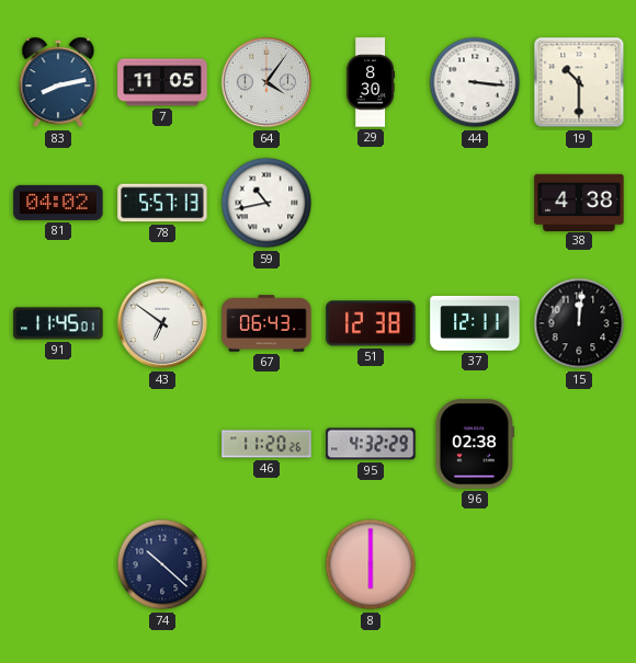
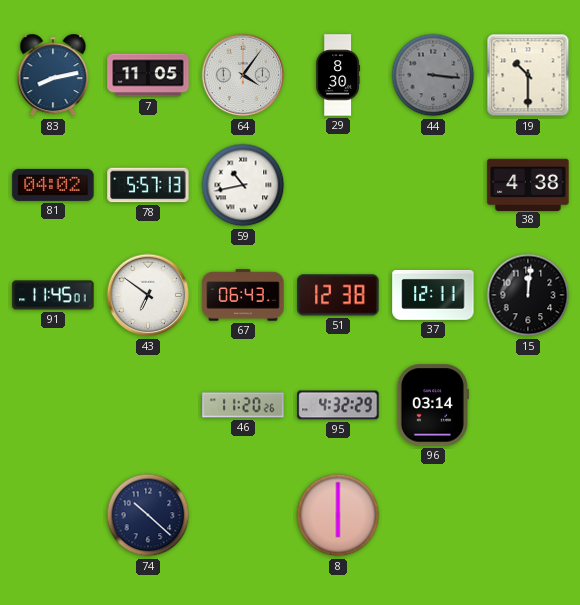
44 dial: white -> grey
96: 02:38 -> 03:14
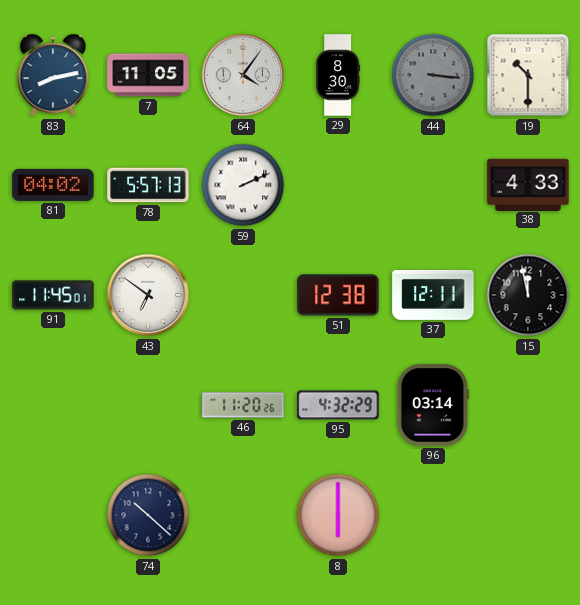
59: 10:43 -> 2:11
38: 4:38 -> 4:33
67: 06:43 -> none
15: 12:01 -> 11:58
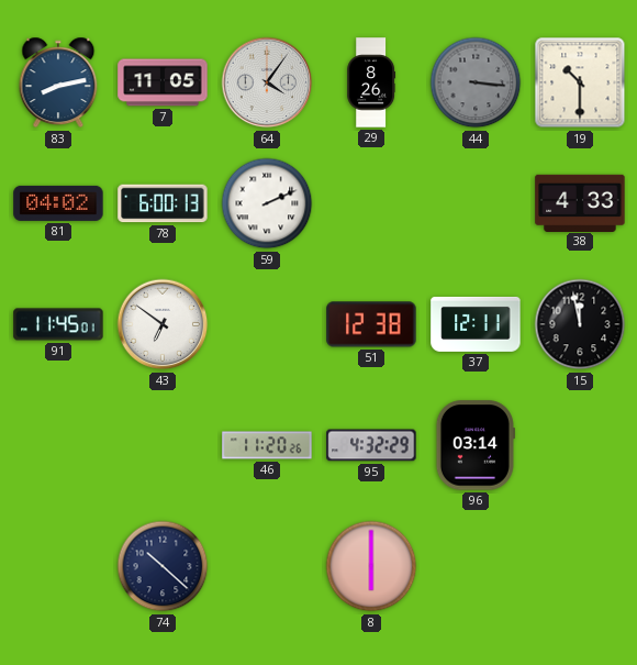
29: 8:30 -> 8:26
78: 5:57 -> 6:00
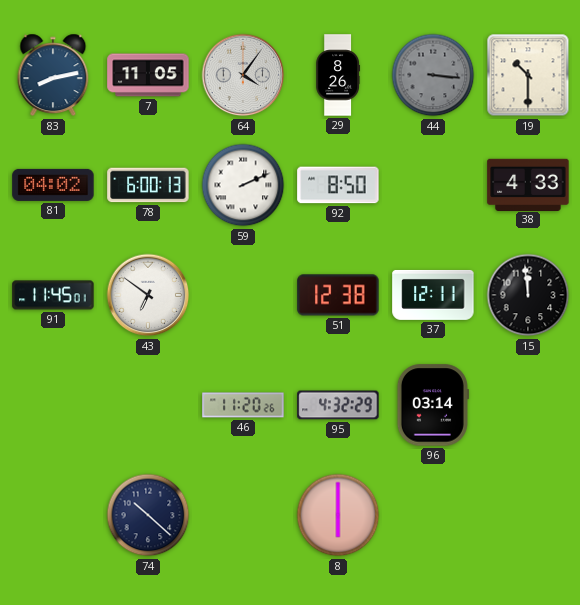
92: none -> 8:50
15: 11:58 -> 11:59
